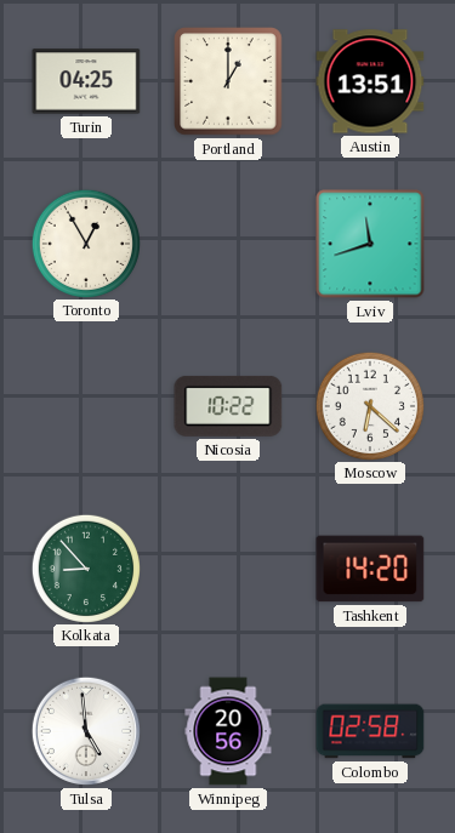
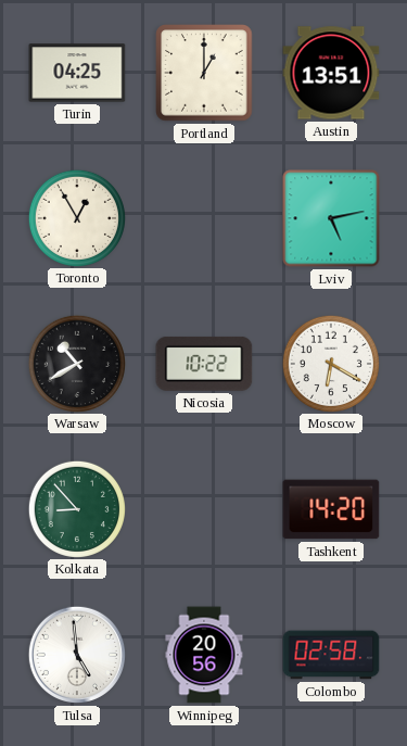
Lviv: 11:42 -> 5:13
Warsaw: none -> 10:40
Moscow: 6:22 -> 6:20
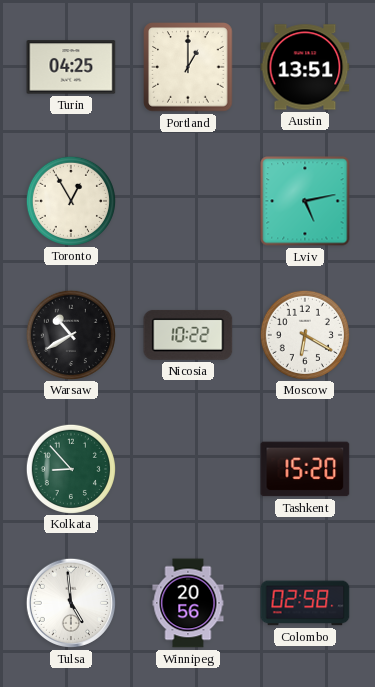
Tashkent: 14:20 -> 15:20
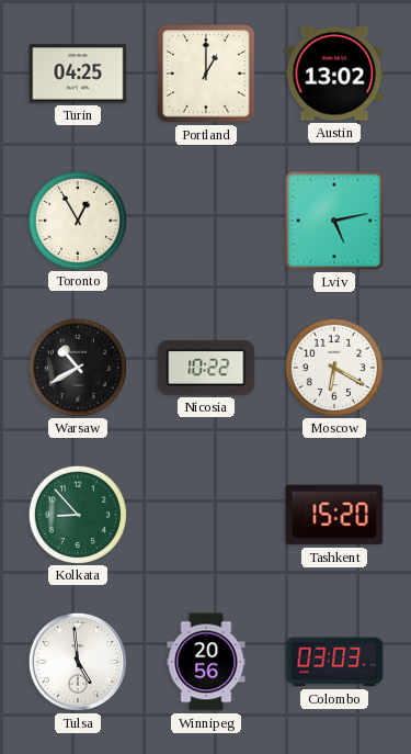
Austin: 13:51 -> 13:02
Colombo: 02:58 -> 03:03
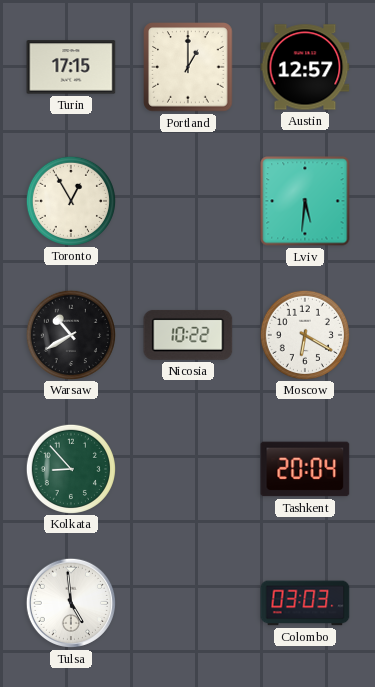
Turin: 04:25 -> 17:15
Austin: 13:02 -> 12:57
Lviv: 5:13 -> 5:31
Tashkent: 15:20 -> 20:04
Winnipeg: 20:56 -> none
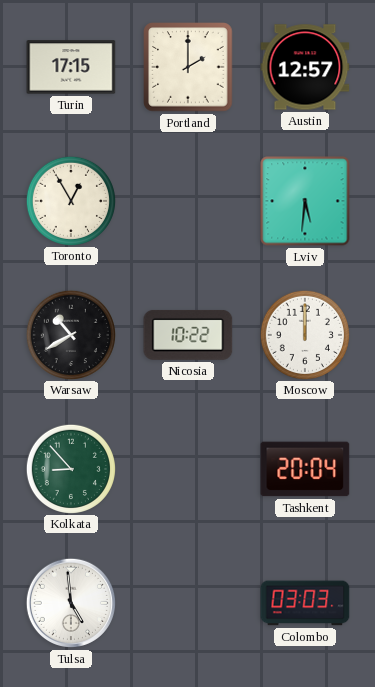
Portland: 1:00 -> 2:00
Moscow: 6:20 -> 12:00
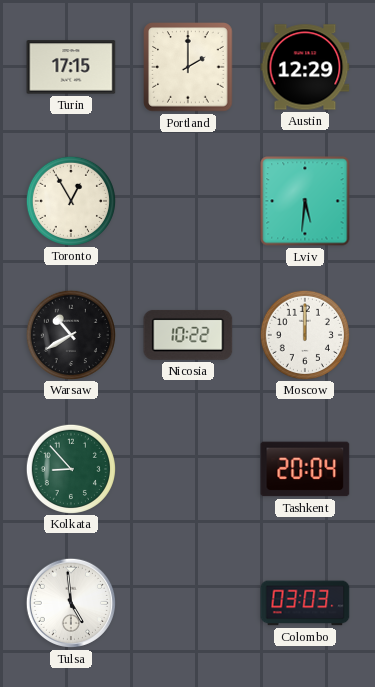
Austin: 12:57 -> 12:29
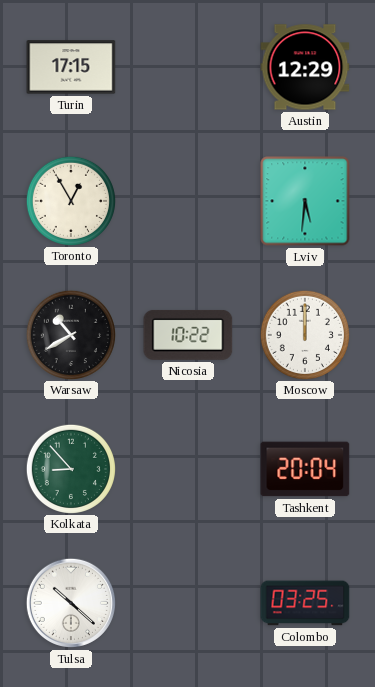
Portland: 2:00 -> none
Tulsa: 4:59 -> 10:22
Colombo: 03:03 -> 03:25
